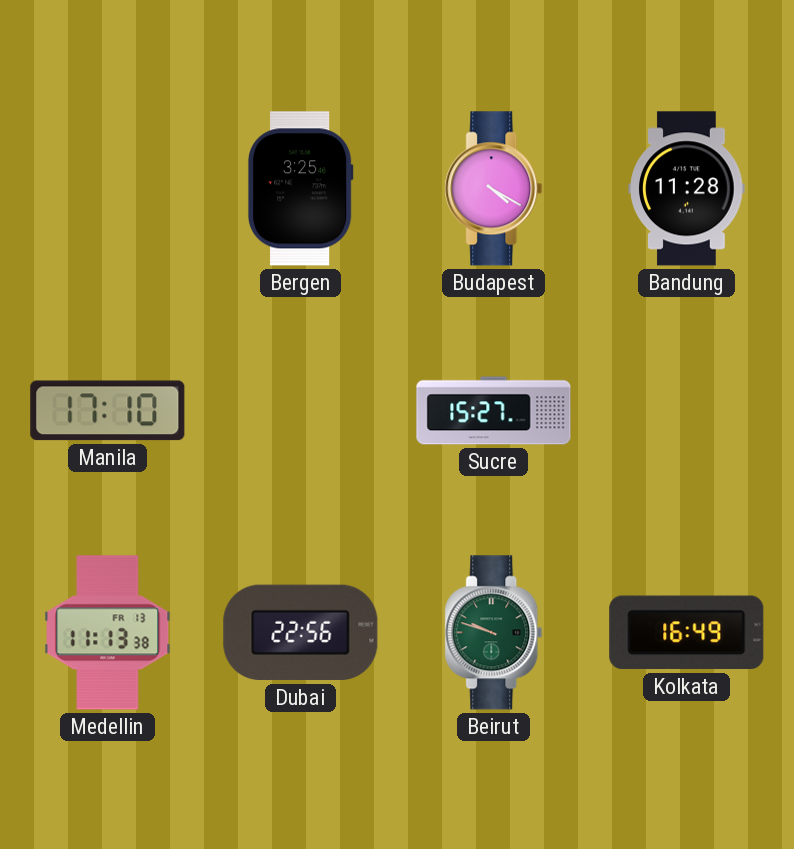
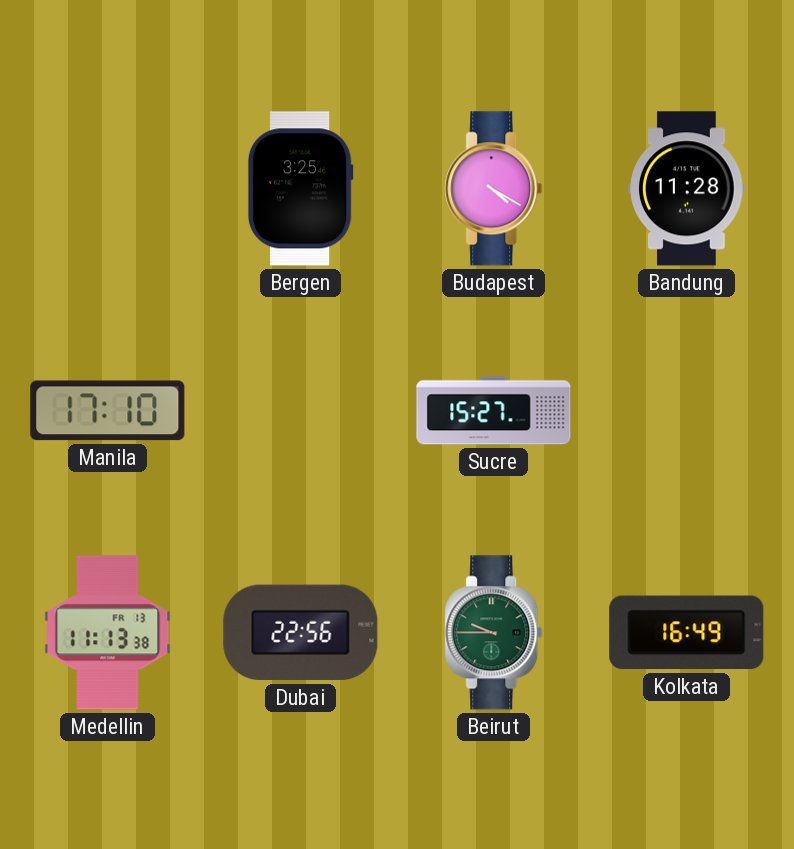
Beirut: 9:48 -> 9:45
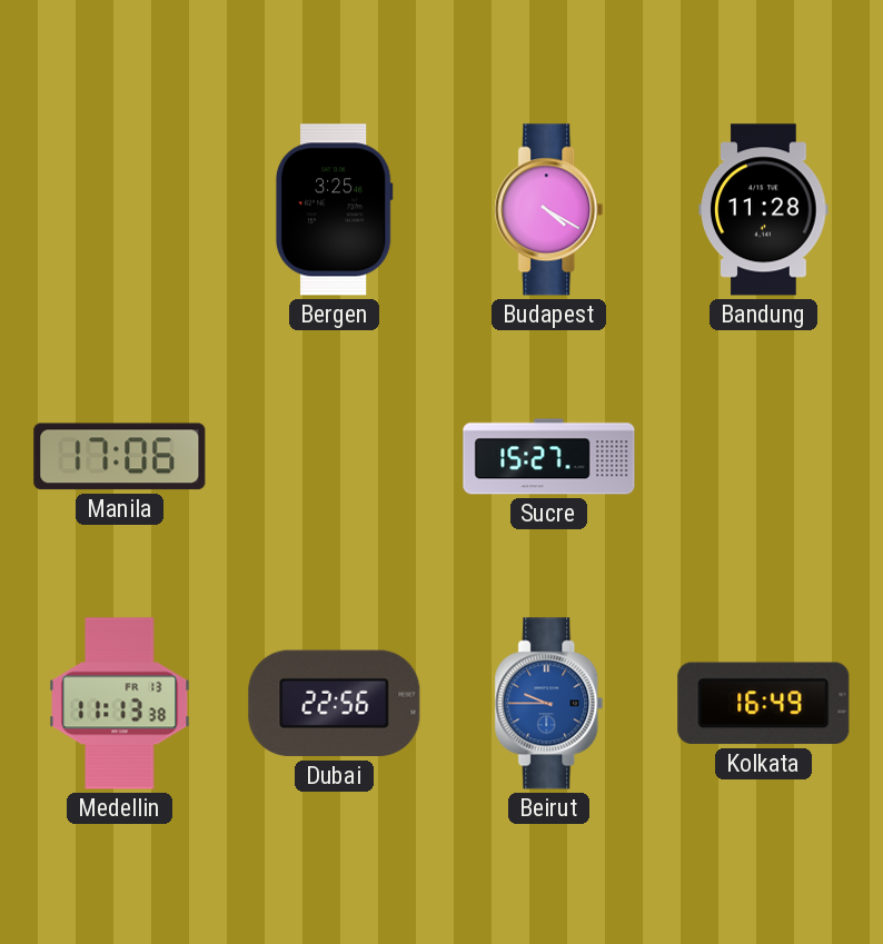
Manila: 17:10 -> 17:06
Beirut dial: green -> blue
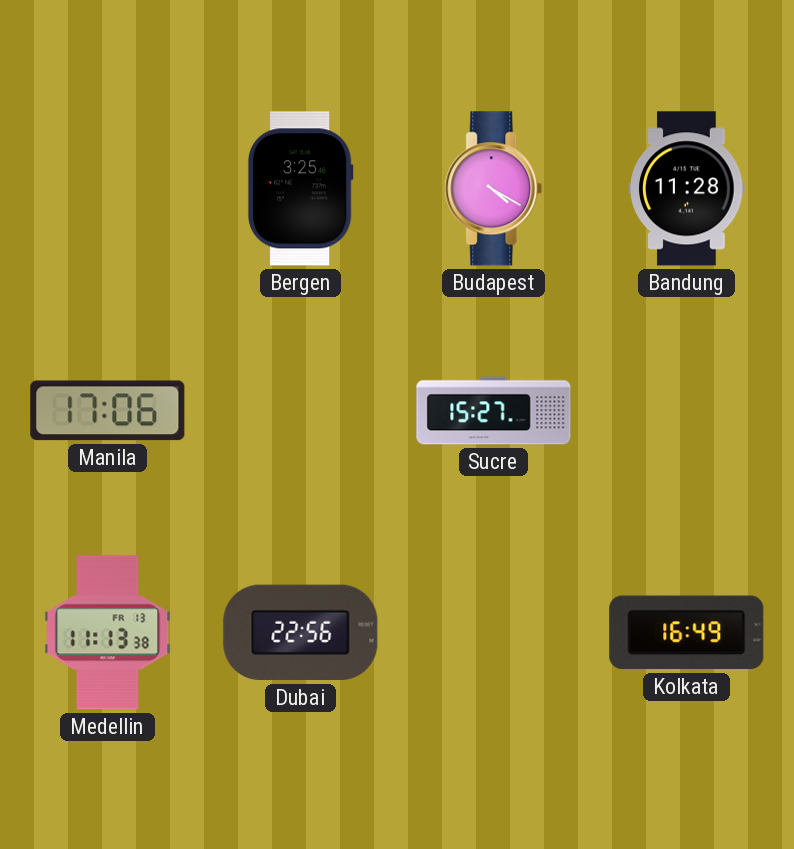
Beirut: 9:45 -> none
